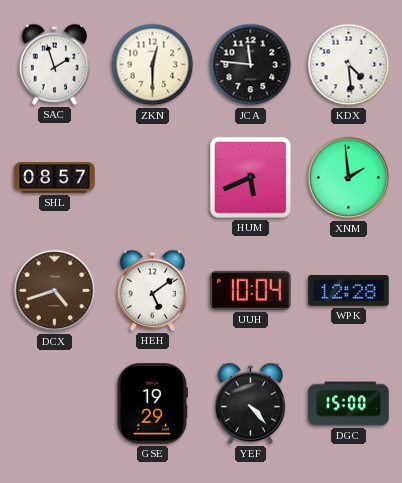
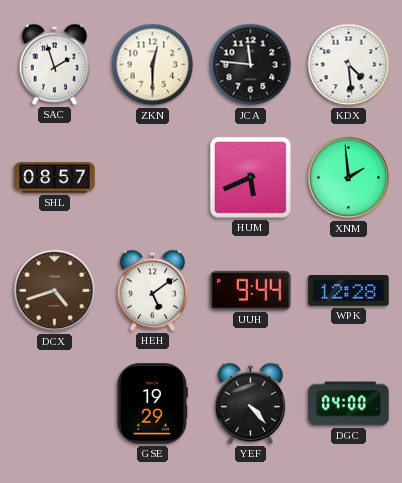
UUH: 10:04 -> 9:44
DGC: 15:00 -> 04:00
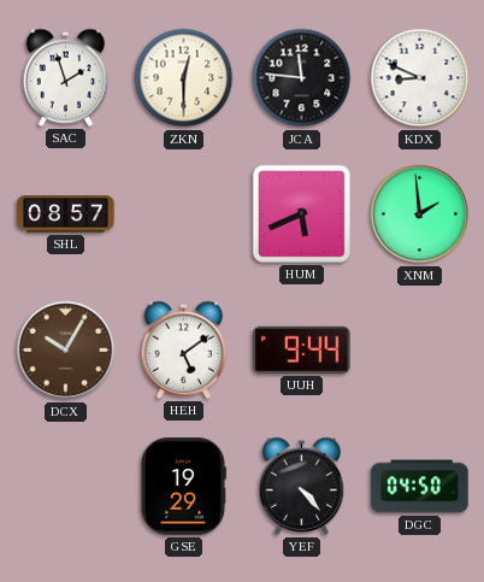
KDX: 4:29 -> 8:49
DCX: 4:42 -> 10:05
WPK: 12:28 -> none
DGC: 04:00 -> 04:50
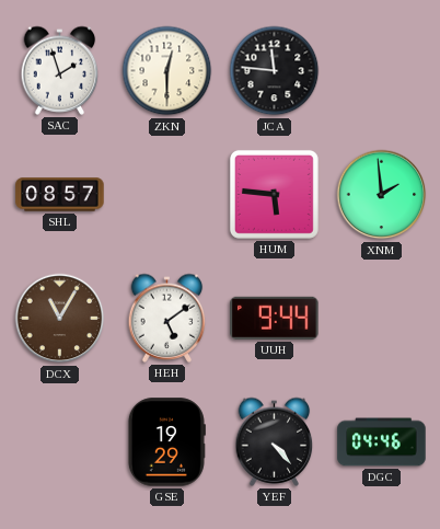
KDX: 8:49 -> none
HUM: 5:41 -> 5:46
DCX: 10:05 -> 11:05
DGC: 04:50 -> 04:46
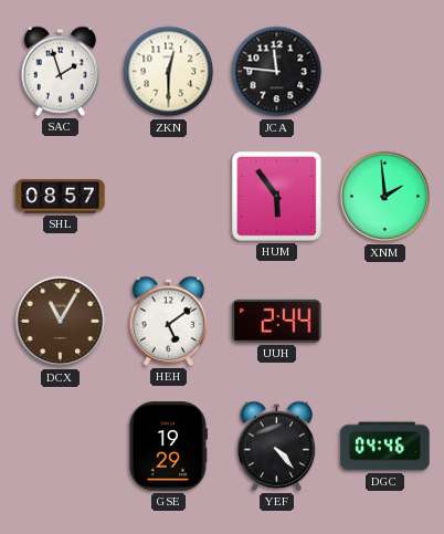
HUM: 5:46 -> 5:54
UUH: 9:44 -> 2:44
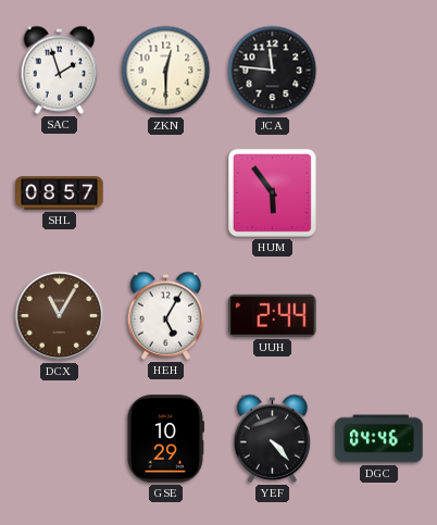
XNM: 1:59 -> none
HEH: 5:09 -> 5:05
GSE: 19:29 -> 10:29
